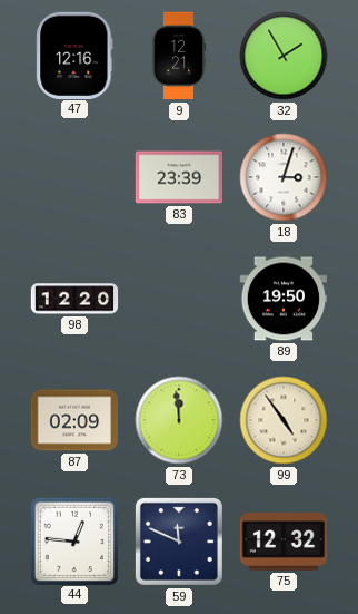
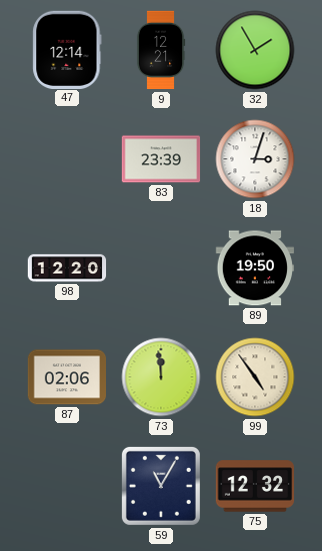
47: 12:16 -> 12:14
87: 02:09 -> 02:06
44: 12:46 -> none
59: 11:49 -> 11:05
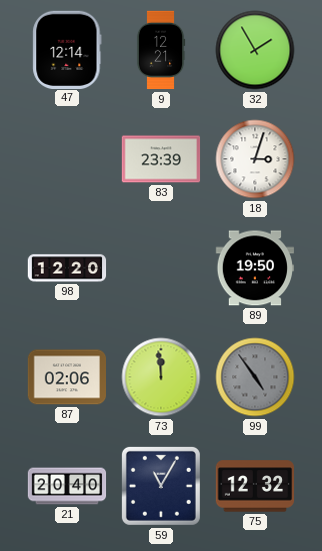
99 dial: cream -> grey
21: none -> 20:40
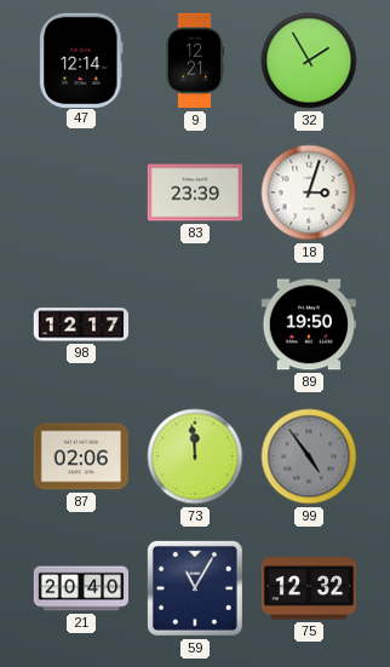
98: 12:20 -> 12:17
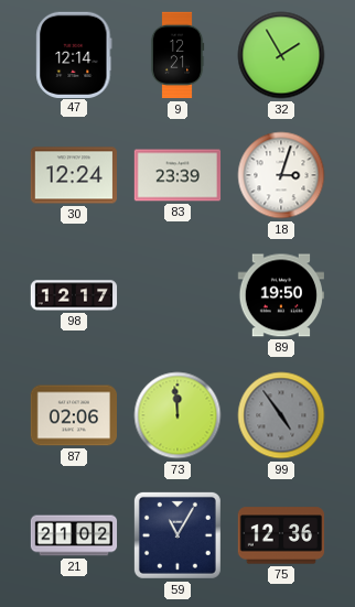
30: none -> 12:24
21: 20:40 -> 21:02
75: 12:32 -> 12:36
